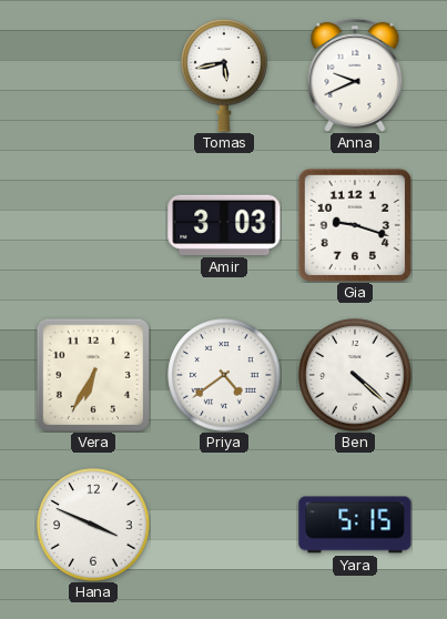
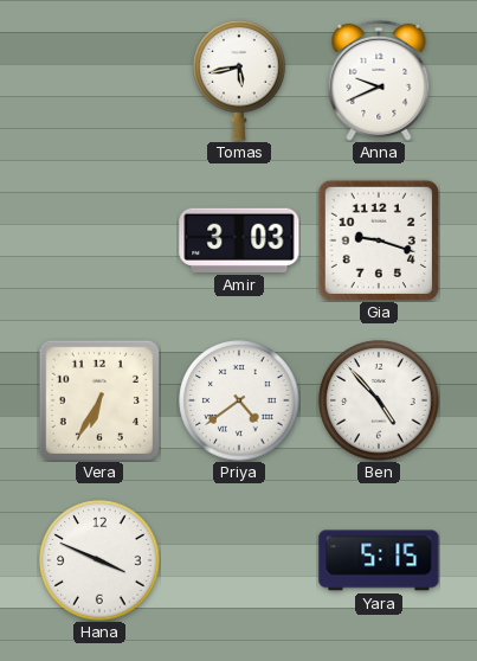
Ben: 4:22 -> 4:53
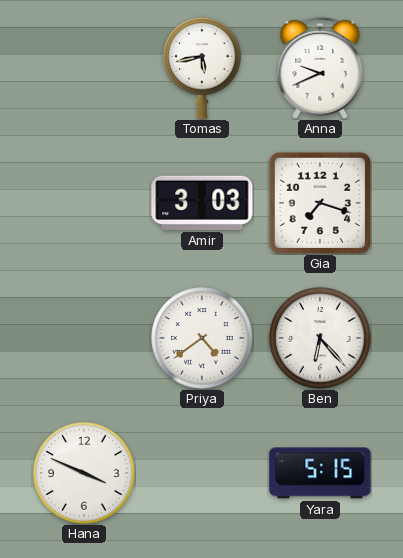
Gia: 9:18 -> 7:18
Vera: 6:35 -> none
Ben: 4:53 -> 6:23
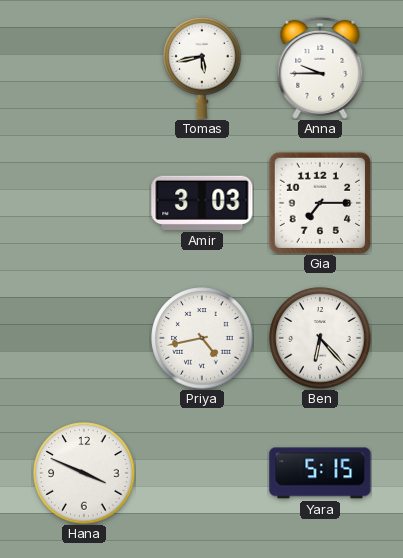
Anna: 9:41 -> 9:45
Gia: 7:18 -> 7:15
Priya: 4:39 -> 4:43
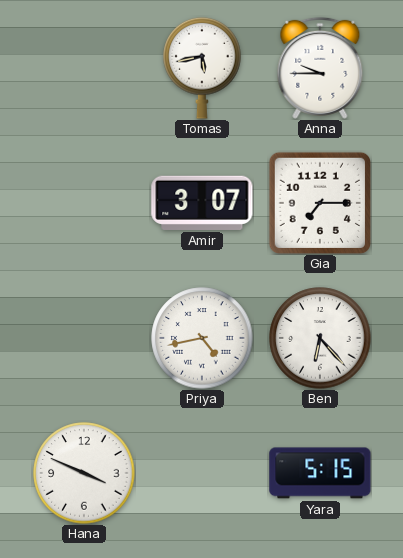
Amir: 3:03 -> 3:07
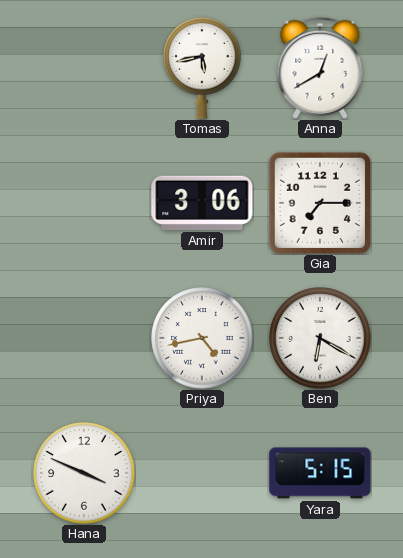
Anna: 9:45 -> 12:40
Amir: 3:07 -> 3:06
Ben: 6:23 -> 6:20
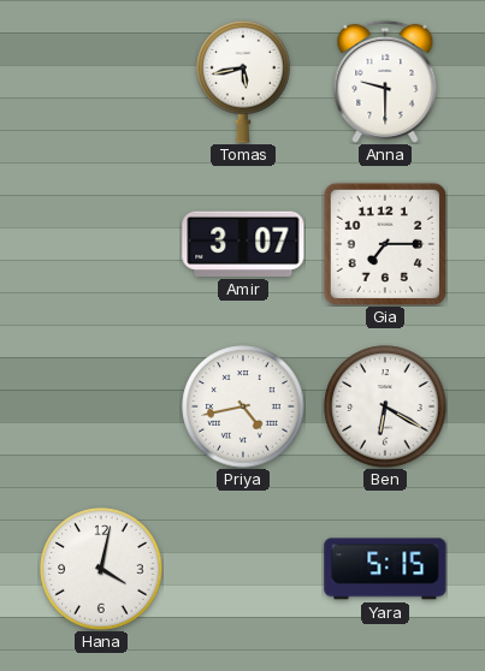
Anna: 12:40 -> 9:30
Amir: 3:06 -> 3:07
Hana: 3:49 -> 4:02
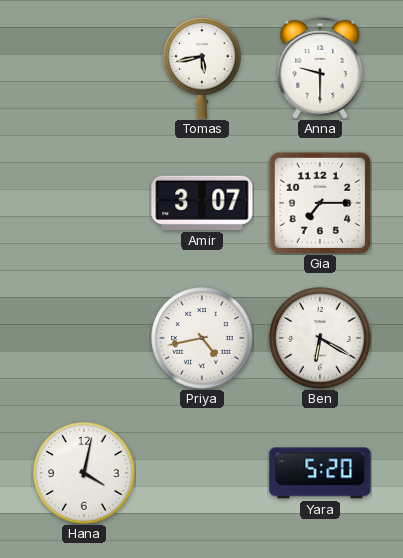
Yara: 5:15 -> 5:20
